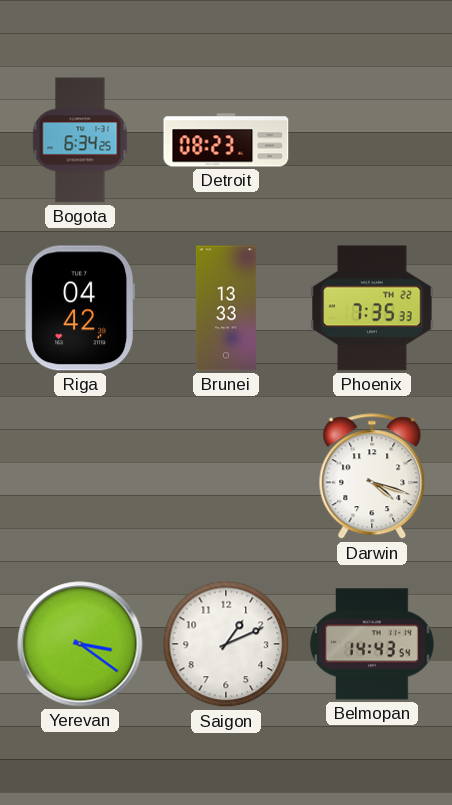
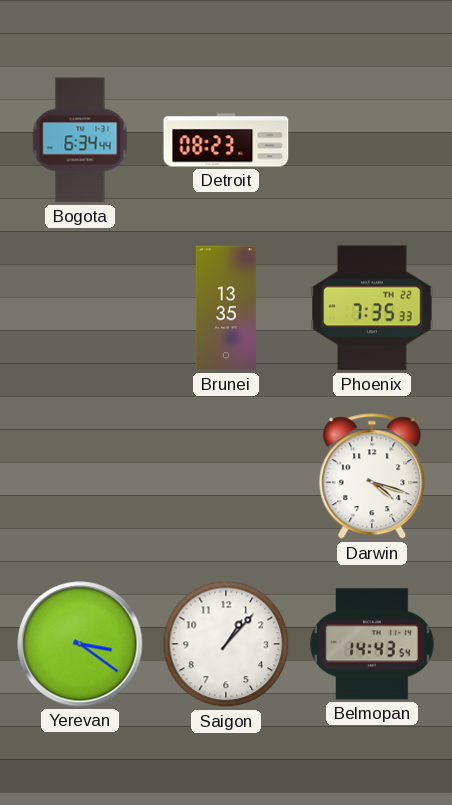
Bogota: 6:34:25 -> 6:34:44
Riga: 04:42 -> none
Brunei: 13:33 -> 13:35
Saigon: 1:11 -> 1:07
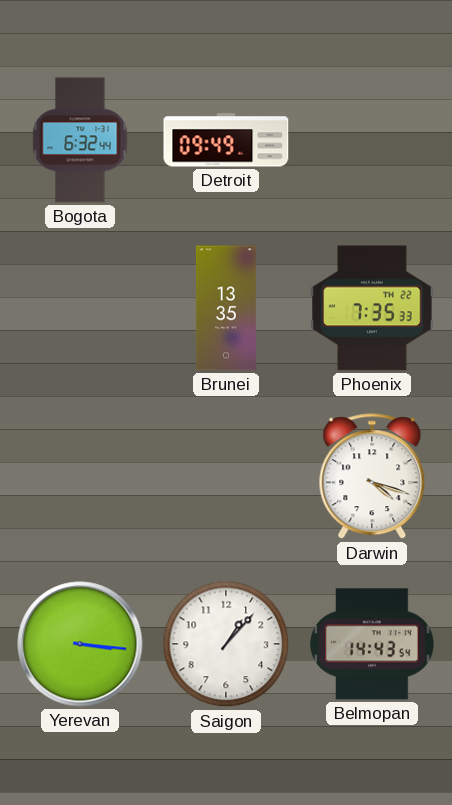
Bogota: 6:34 -> 6:32
Detroit: 08:23 -> 09:49
Yerevan: 3:21 -> 3:16
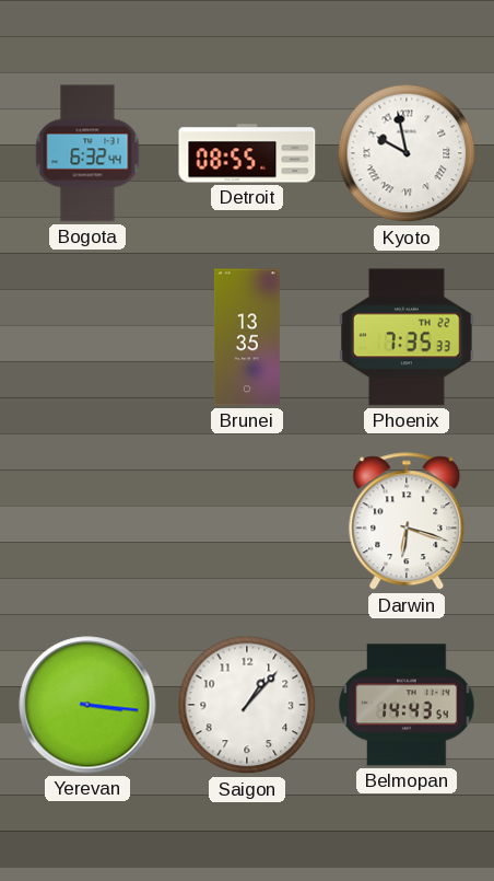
Detroit: 09:49 -> 08:55
Kyoto: none -> 9:58
Darwin: 4:18 -> 6:18
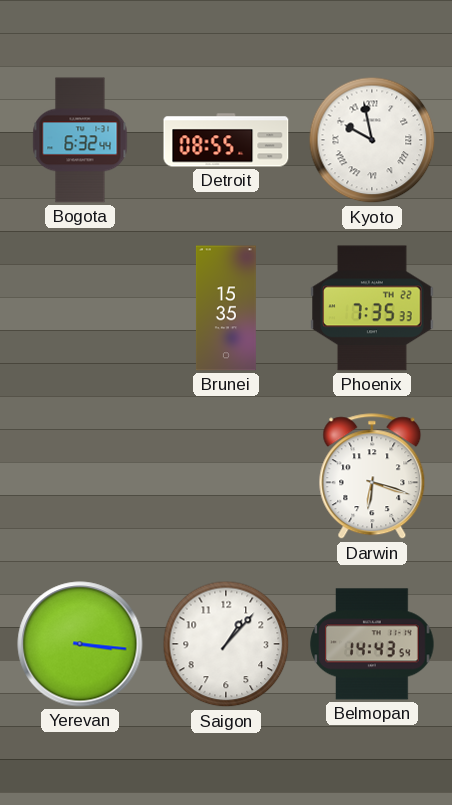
Brunei: 13:35 -> 15:35
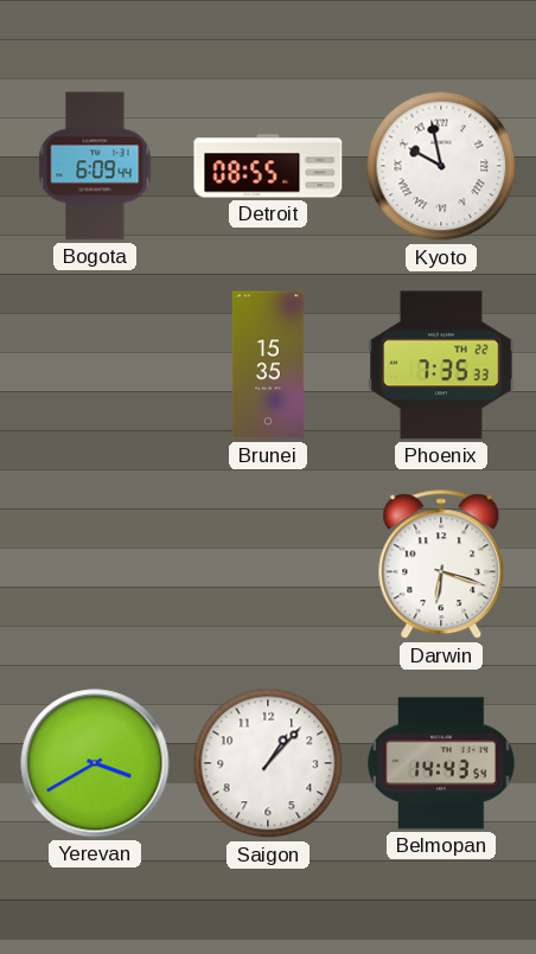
Bogota: 6:32 -> 6:09
Yerevan: 3:16 -> 3:40
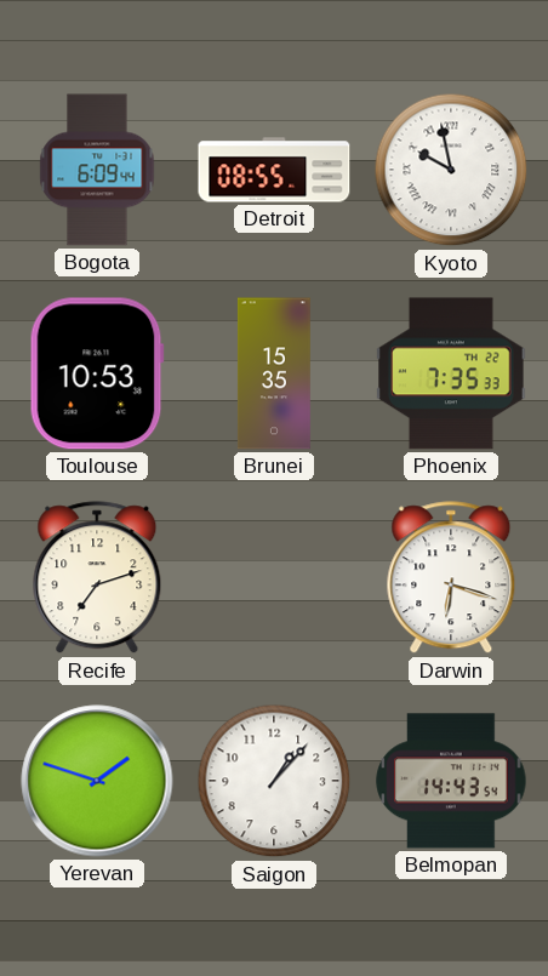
Toulouse: none -> 10:53
Recife: none -> 7:12
Yerevan: 3:40 -> 1:48
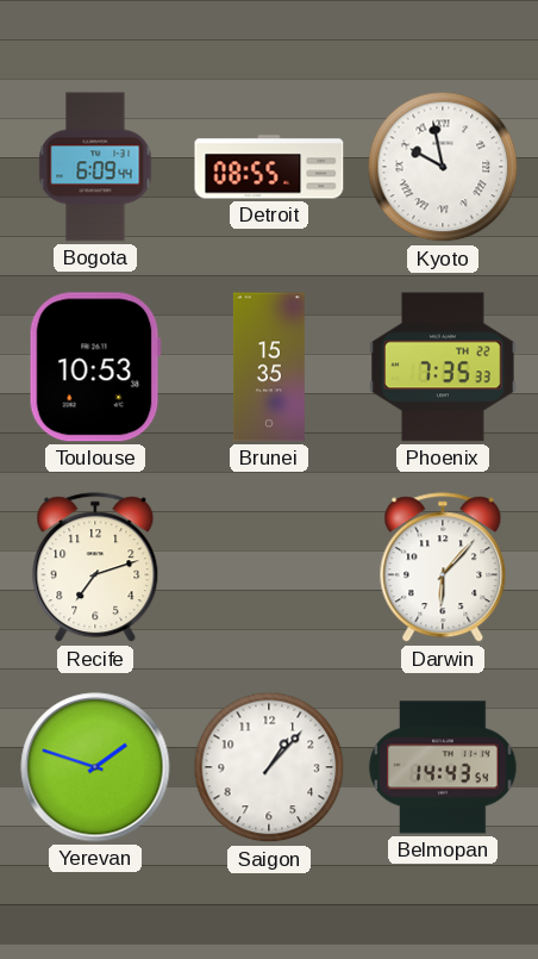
Darwin: 6:18 -> 6:07
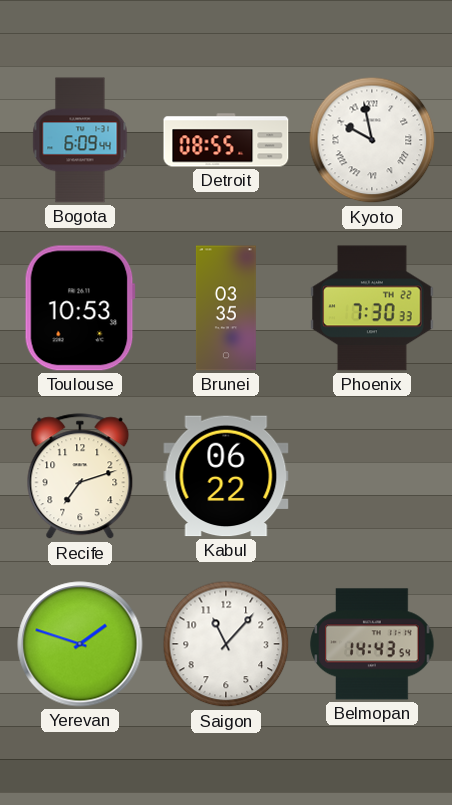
Brunei: 15:35 -> 03:35
Phoenix: 7:35 -> 7:30
Kabul: none -> 06:22
Darwin: 6:07 -> none
Saigon: 1:07 -> 11:07
